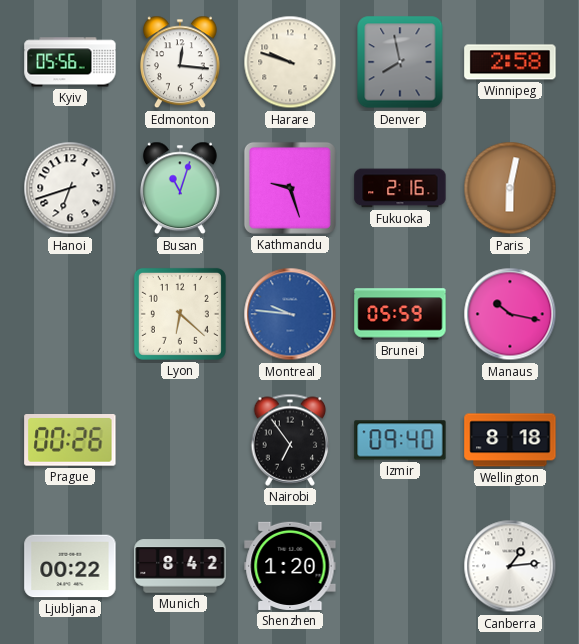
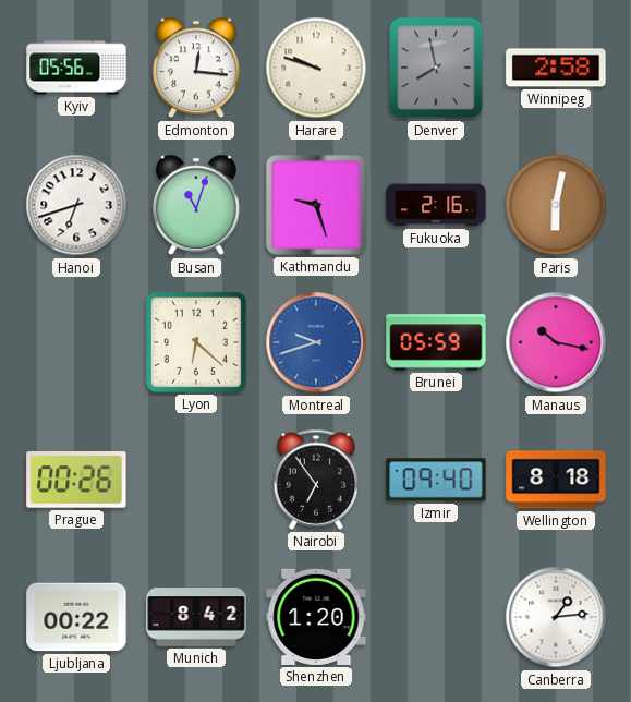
Montreal: 9:46 -> 9:42
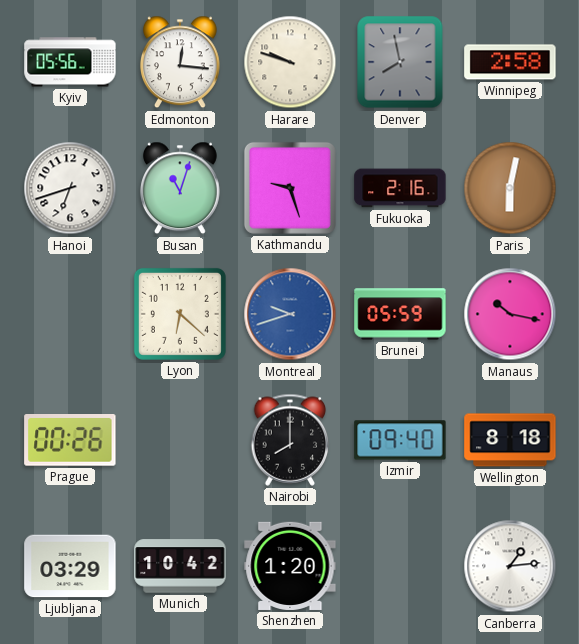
Nairobi: 6:54 -> 8:00
Ljubljana: 00:22 -> 03:29
Munich: 8:42 -> 10:42
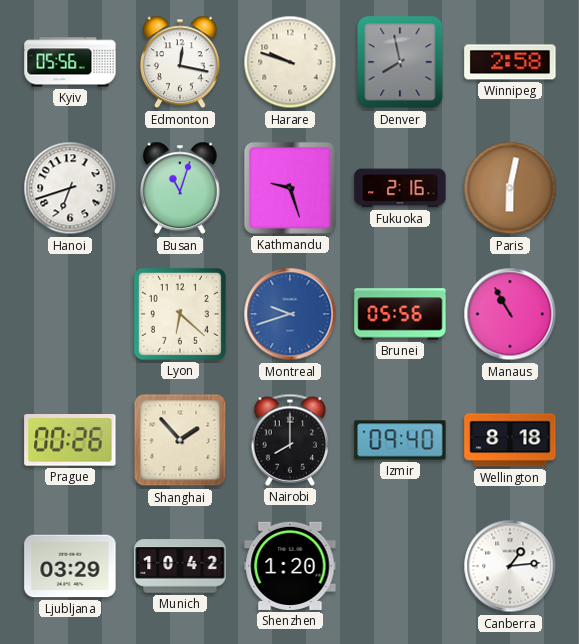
Edmonton: 12:16 -> 12:17
Brunei: 05:59 -> 05:56
Manaus: 10:17 -> 10:55
Shanghai: none -> 1:53
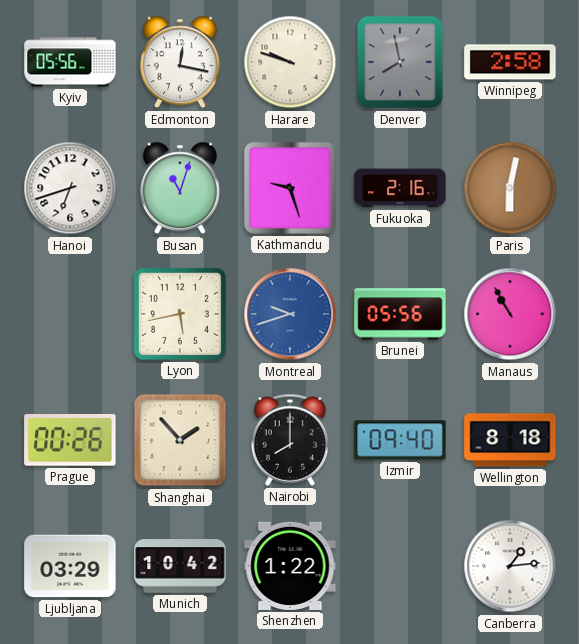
Lyon: 6:22 -> 5:43
Shenzhen: 1:20 -> 1:22
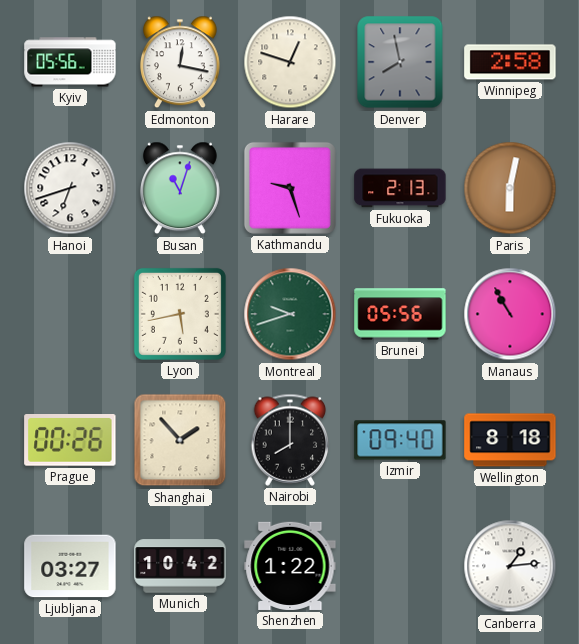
Harare: 9:48 -> 12:48
Fukuoka: 2:16 -> 2:13
Montreal dial: blue -> green
Ljubljana: 03:29 -> 03:27
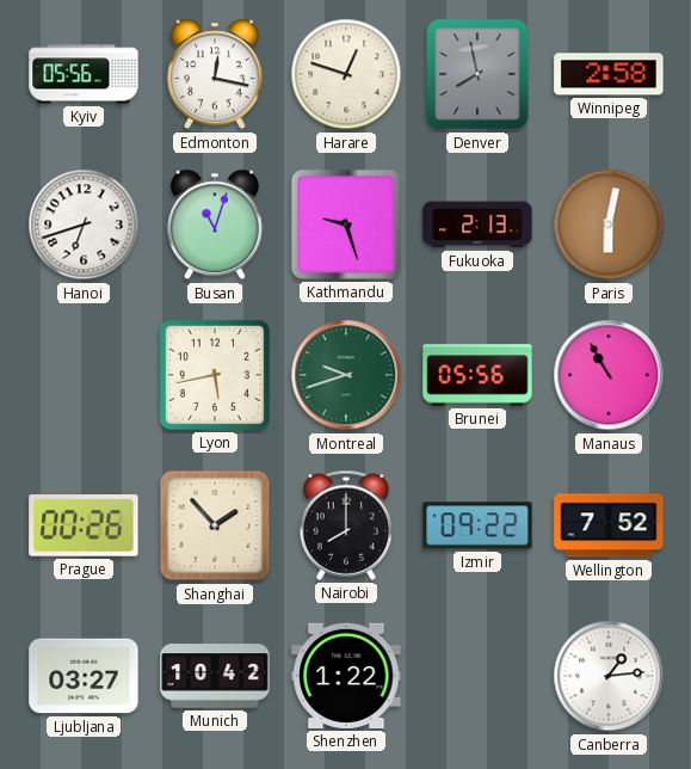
Izmir: 09:40 -> 09:22
Wellington: 8:18 -> 7:52
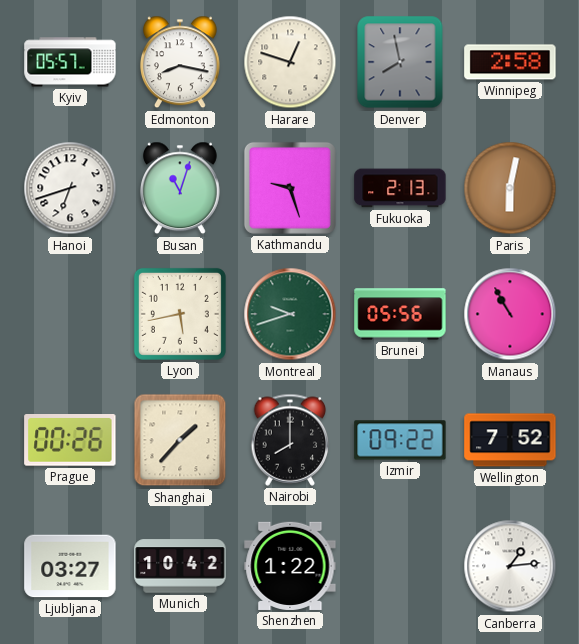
Kyiv: 05:56 -> 05:57
Edmonton: 12:17 -> 8:17
Shanghai: 1:53 -> 1:37
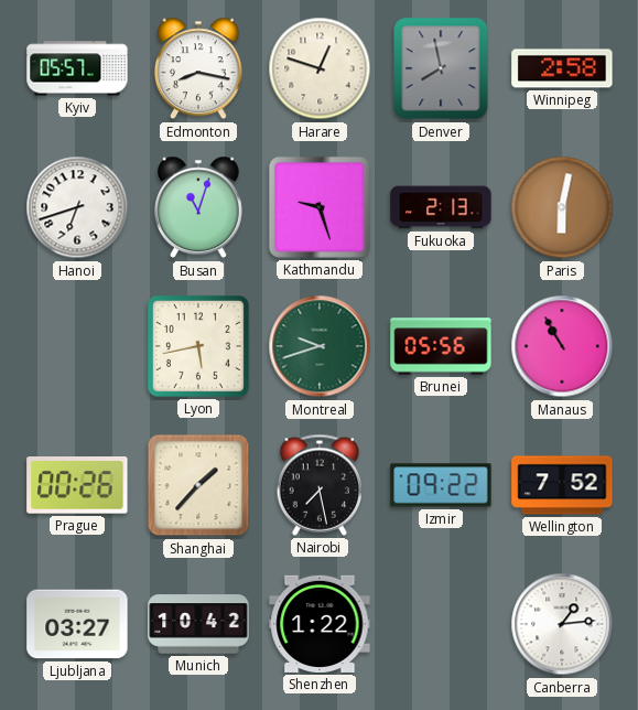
Nairobi: 8:00 -> 7:28
